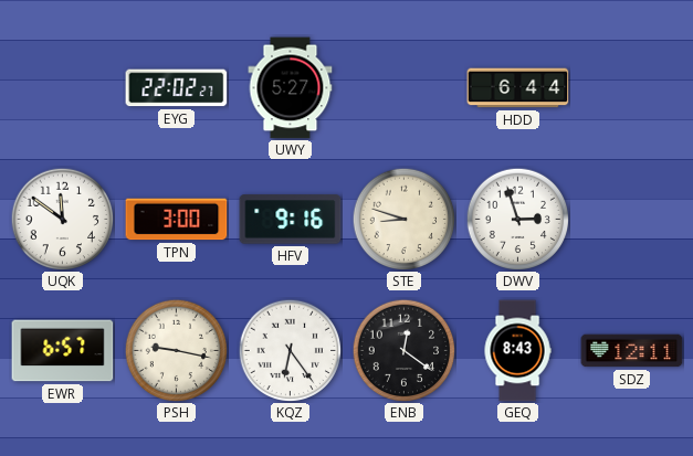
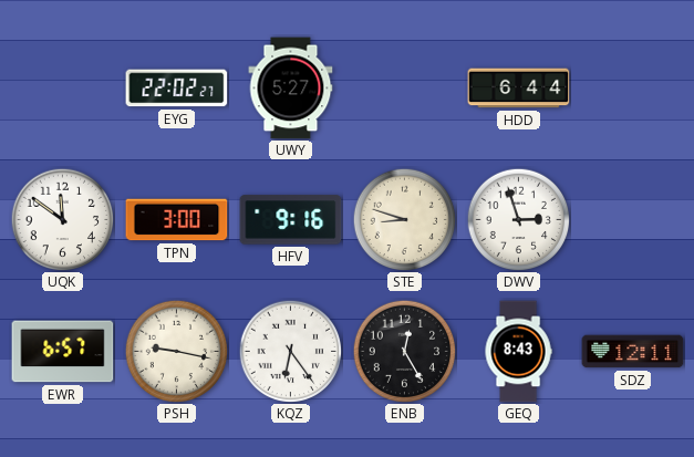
ENB: 12:21 -> 12:25
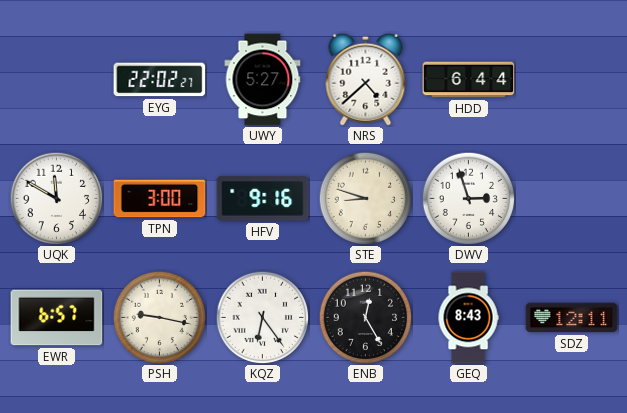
NRS: none -> 4:38
UQK: 11:51 -> 11:50
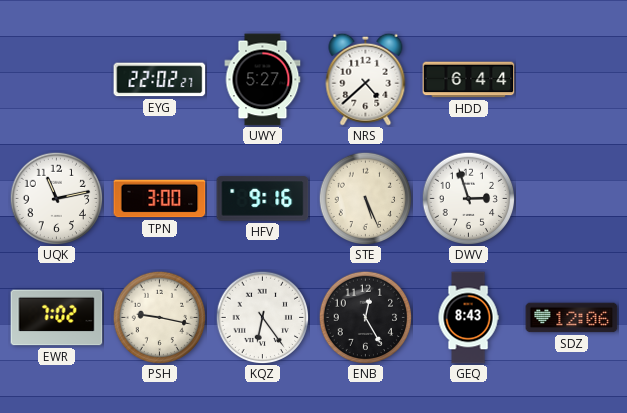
UQK: 11:50 -> 11:13
STE: 8:48 -> 5:26
EWR: 6:57 -> 7:02
SDZ: 12:11 -> 12:06
